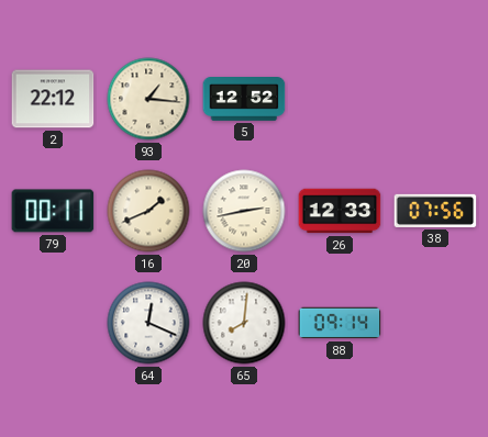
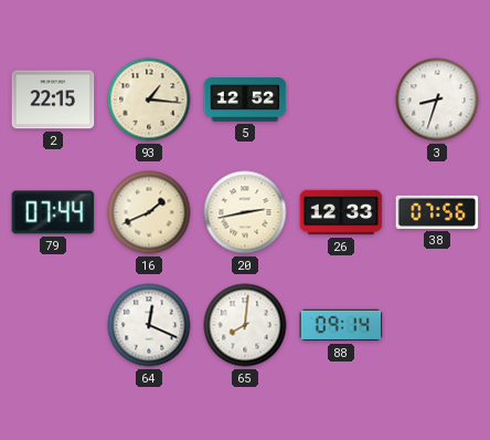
2: 22:12 -> 22:15
3: none -> 8:33
79: 00:11 -> 07:44
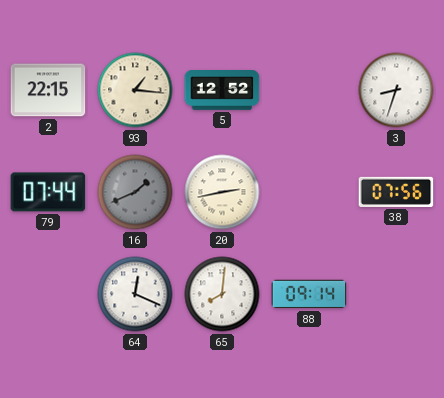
16 dial: cream -> grey
26: 12:33 -> none
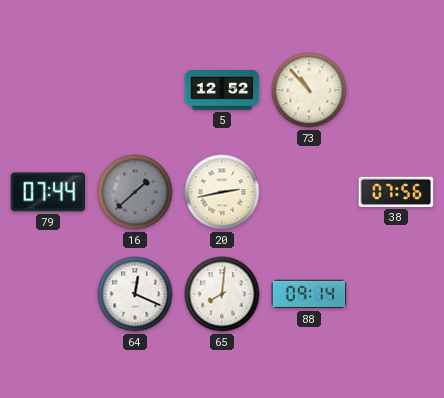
2: 22:15 -> none
93: 1:16 -> none
73: none -> 10:53
3: 8:33 -> none
16: 1:41 -> 1:38
